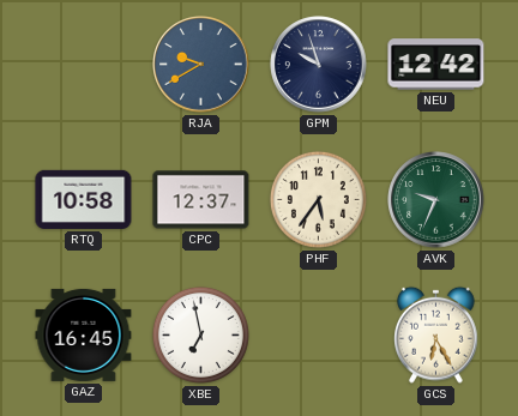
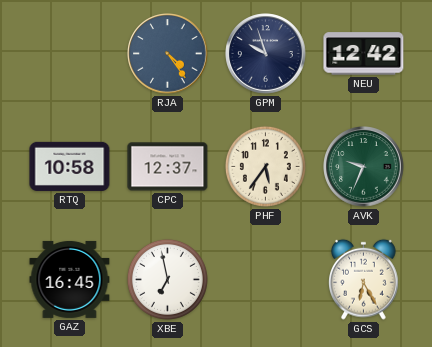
RJA: 9:40 -> 4:24
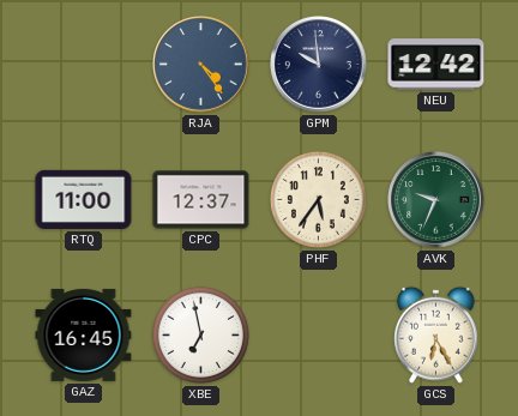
GPM: 9:57 -> 9:59
RTQ: 10:58 -> 11:00
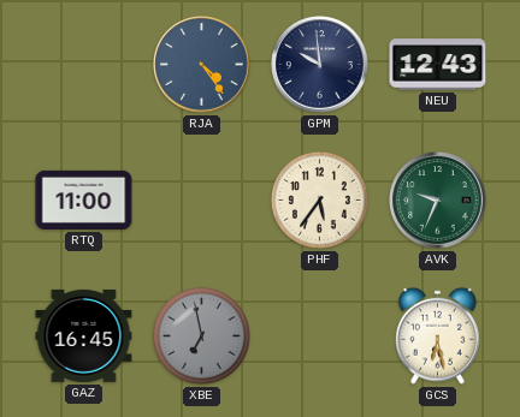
NEU: 12:42 -> 12:43
CPC: 12:37 -> none
XBE dial: white -> grey
GCS: 6:25 -> 6:28
